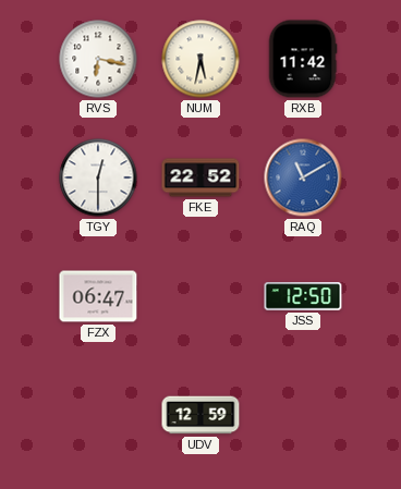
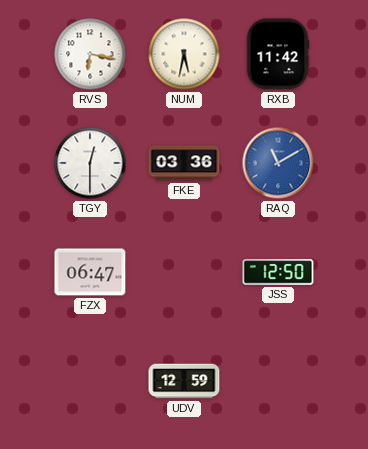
FKE: 22:52 -> 03:36
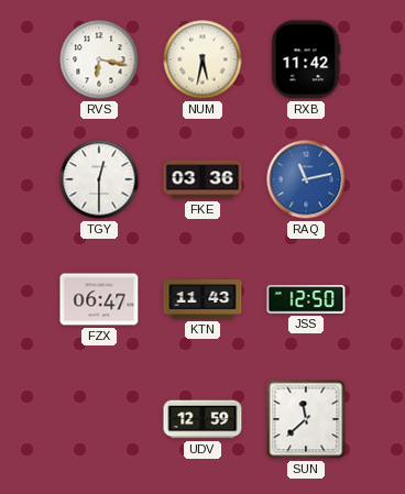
RAQ: 11:10 -> 11:13
KTN: none -> 11:43
SUN: none -> 11:38
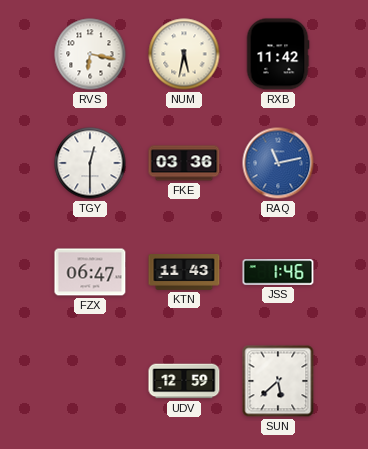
JSS: 12:50 -> 1:46
SUN: 11:38 -> 5:38
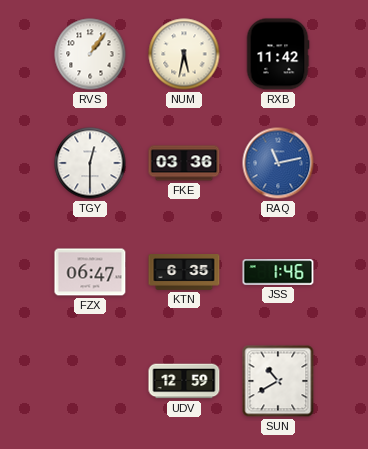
RVS: 6:17 -> 1:06
KTN: 11:43 -> 6:35
SUN: 5:38 -> 10:40
